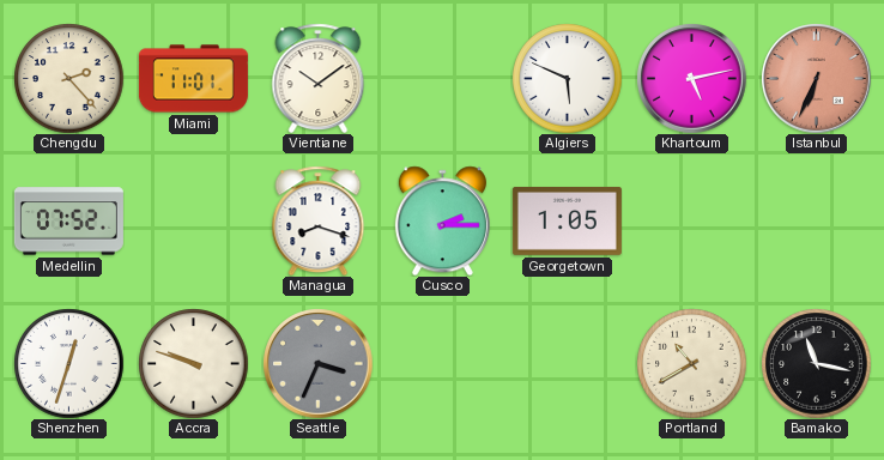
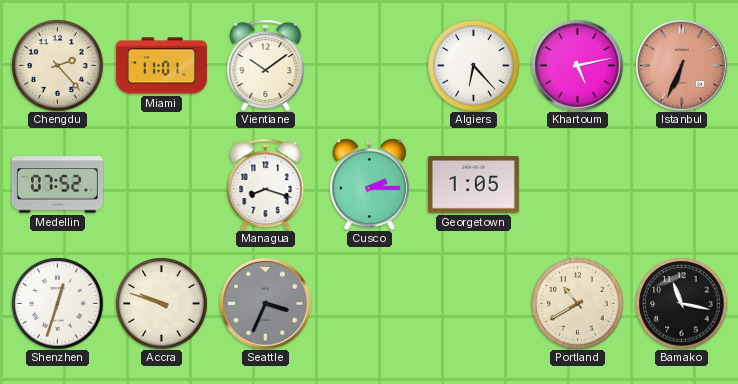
Algiers: 5:49 -> 6:23
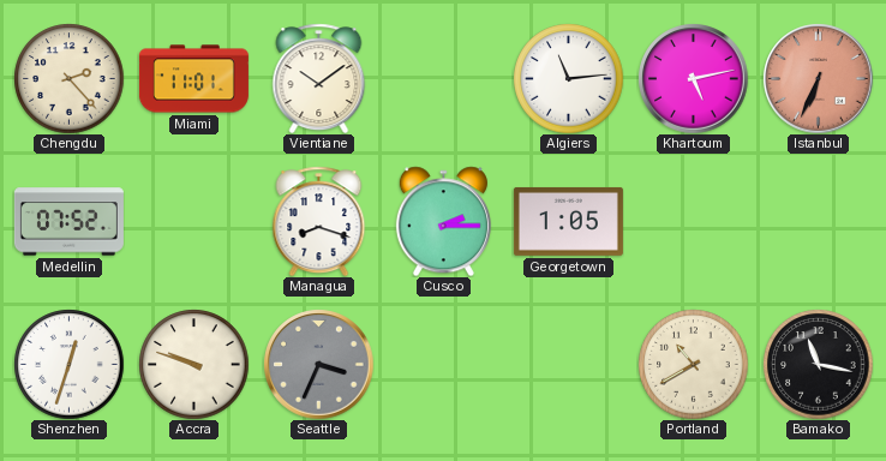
Algiers: 6:23 -> 11:14
